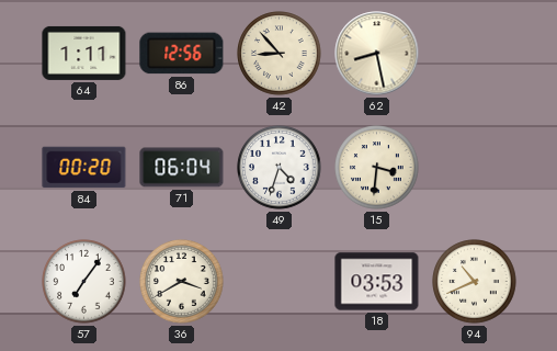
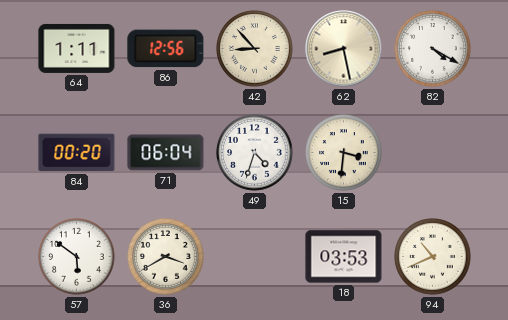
82: none -> 4:20
57: 7:06 -> 5:51
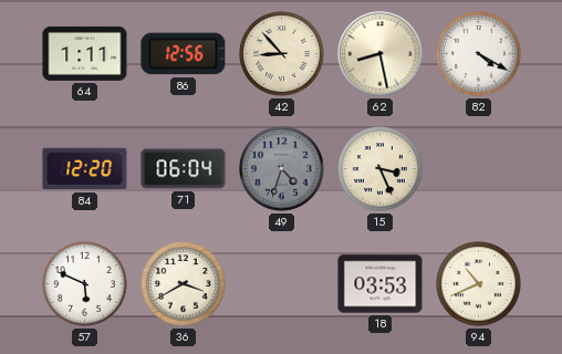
84: 00:20 -> 12:20
49 dial: white -> grey
15: 3:31 -> 3:26
57: 5:51 -> 5:49
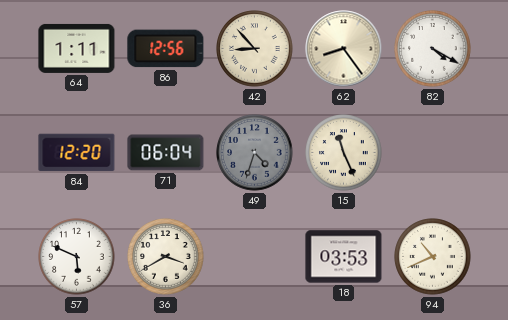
62: 8:28 -> 8:24
15: 3:26 -> 11:26
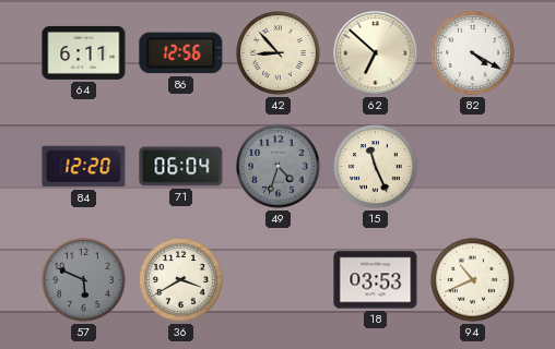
64: 1:11 -> 6:11
62: 8:24 -> 6:52
57 dial: white -> grey
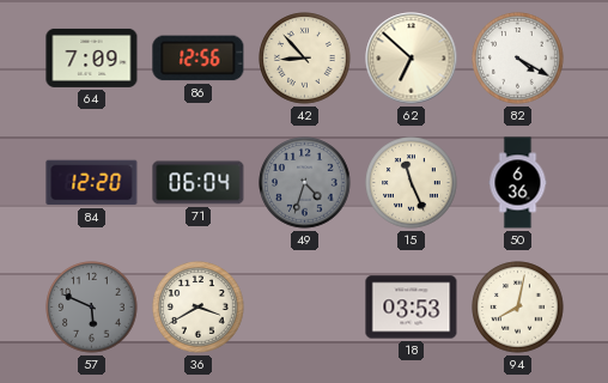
64: 6:11 -> 7:09
50: none -> 6:36
94: 10:41 -> 8:02
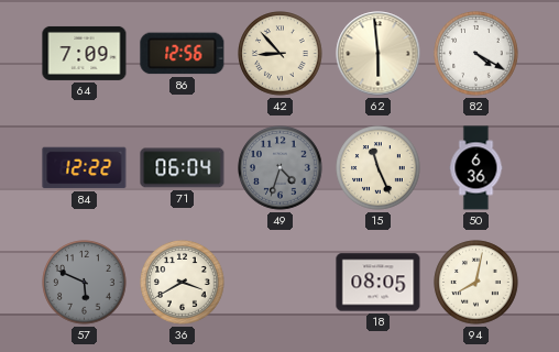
62: 6:52 -> 5:59
84: 12:20 -> 12:22
18: 03:53 -> 08:05
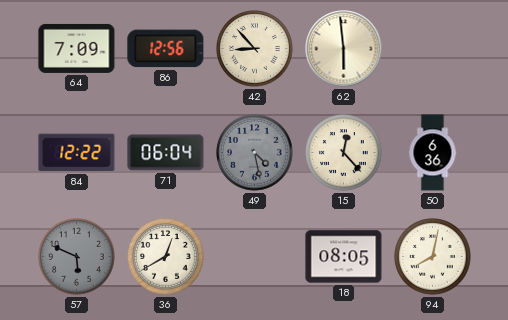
82: 4:20 -> none
49: 4:33 -> 4:28
15: 11:26 -> 12:23
36: 3:40 -> 12:40
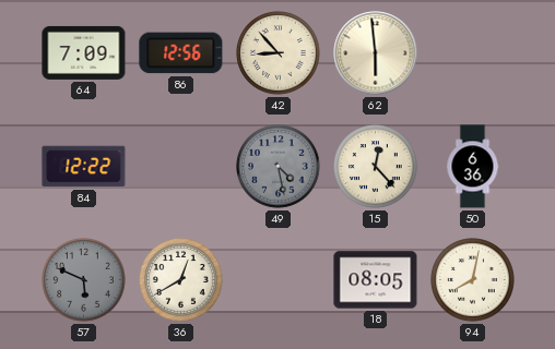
71: 06:04 -> none
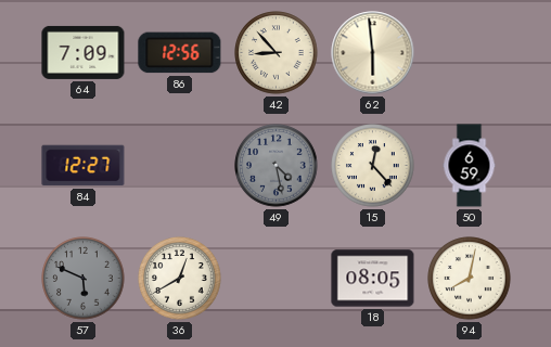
84: 12:22 -> 12:27
50: 6:36 -> 6:59
